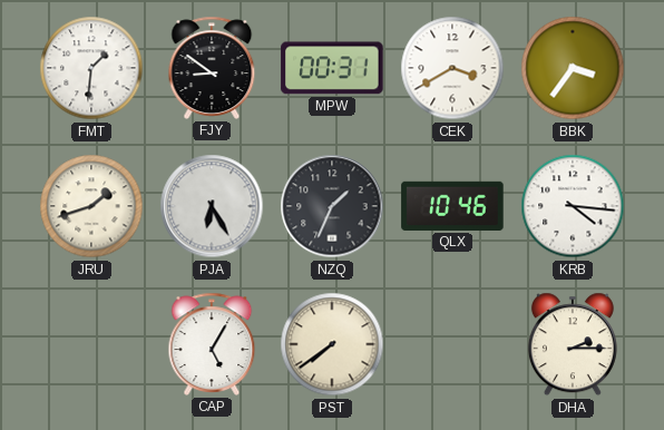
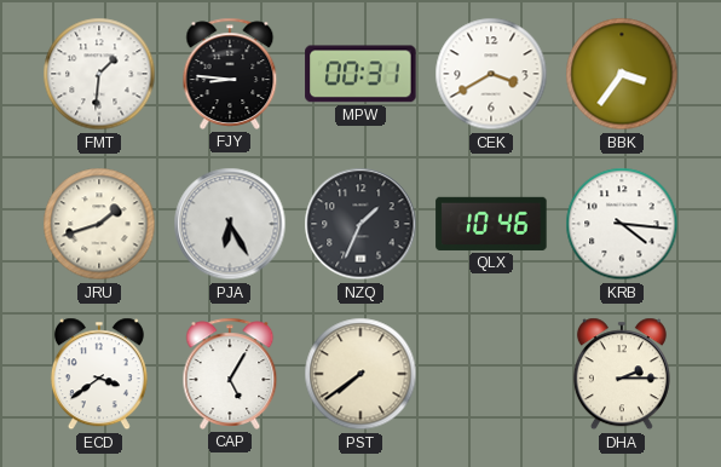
FJY: 8:51 -> 8:46
ECD: none -> 3:39
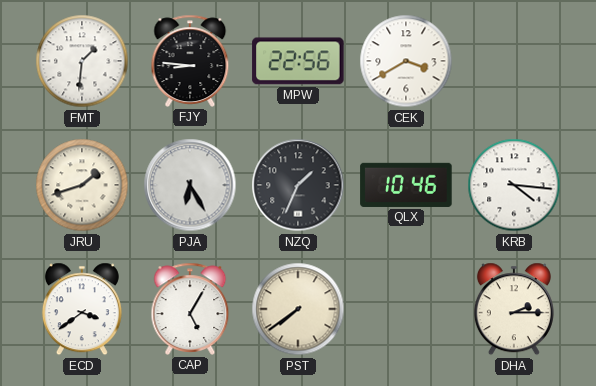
MPW: 00:31 -> 22:56
BBK: 3:36 -> none
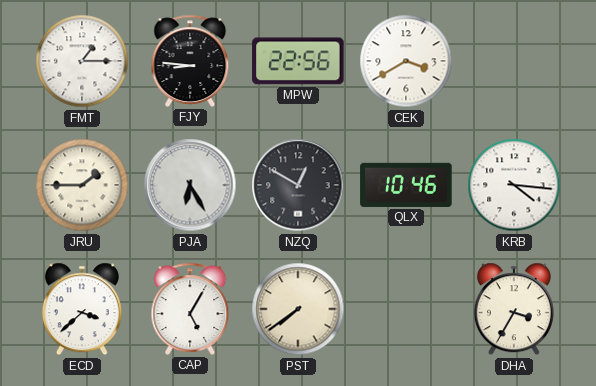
FMT: 1:31 -> 1:15
JRU: 1:42 -> 1:45
NZQ: 1:34 -> 12:50
ECD: 3:39 -> 3:38
DHA: 2:15 -> 3:35
